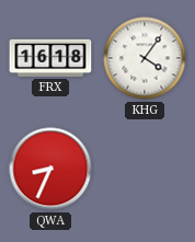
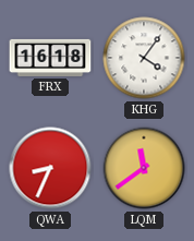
LQM: none -> 11:39
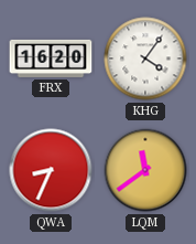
FRX: 16:18 -> 16:20
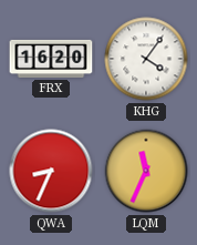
LQM: 11:39 -> 11:34
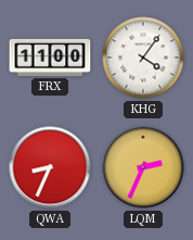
FRX: 16:20 -> 11:00
LQM: 11:34 -> 2:34
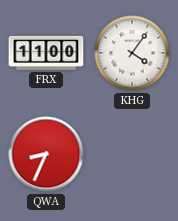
LQM: 2:34 -> none
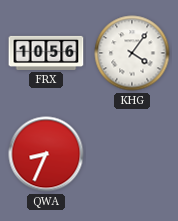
FRX: 11:00 -> 10:56
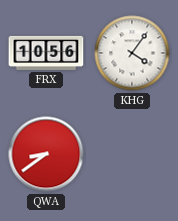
QWA: 8:34 -> 8:39
